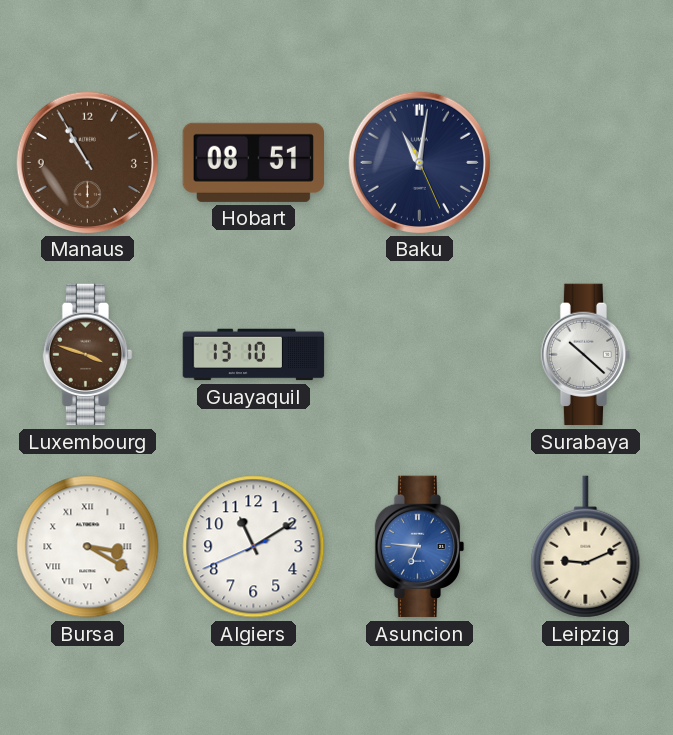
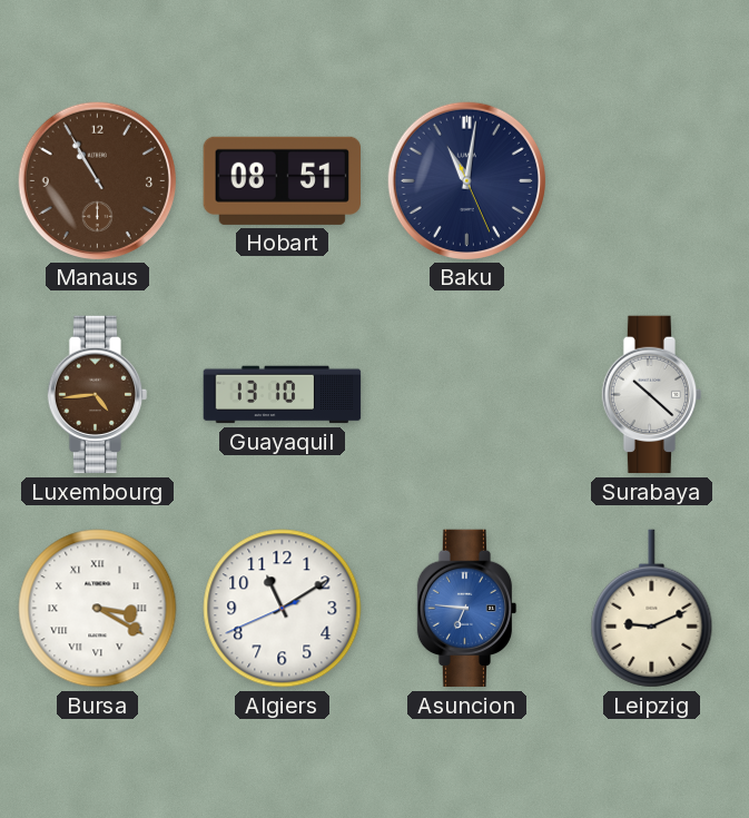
Luxembourg: 3:48 -> 4:44
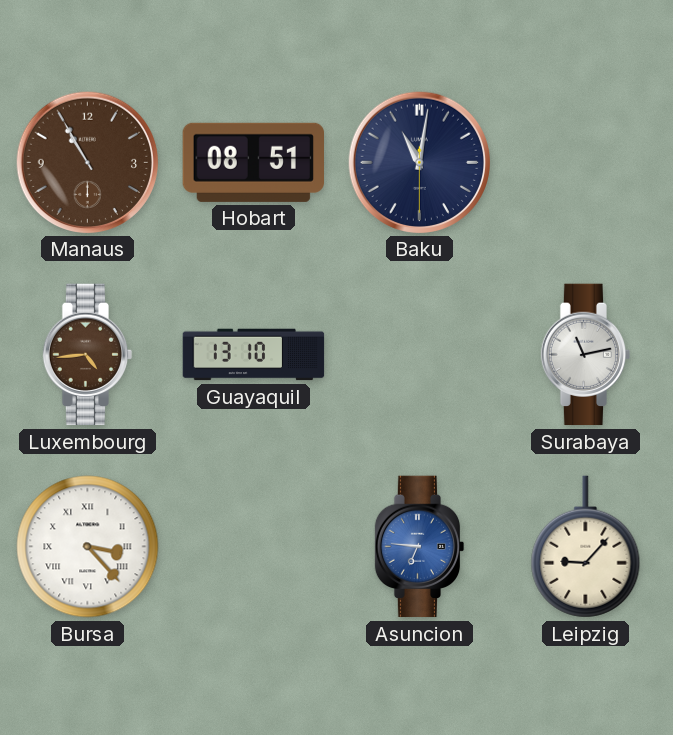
Baku: 11:01:26 -> 11:01:30
Surabaya: 10:22 -> 11:13
Bursa: 3:20 -> 3:23
Algiers: 11:09 -> none
Leipzig: 9:11 -> 9:07
